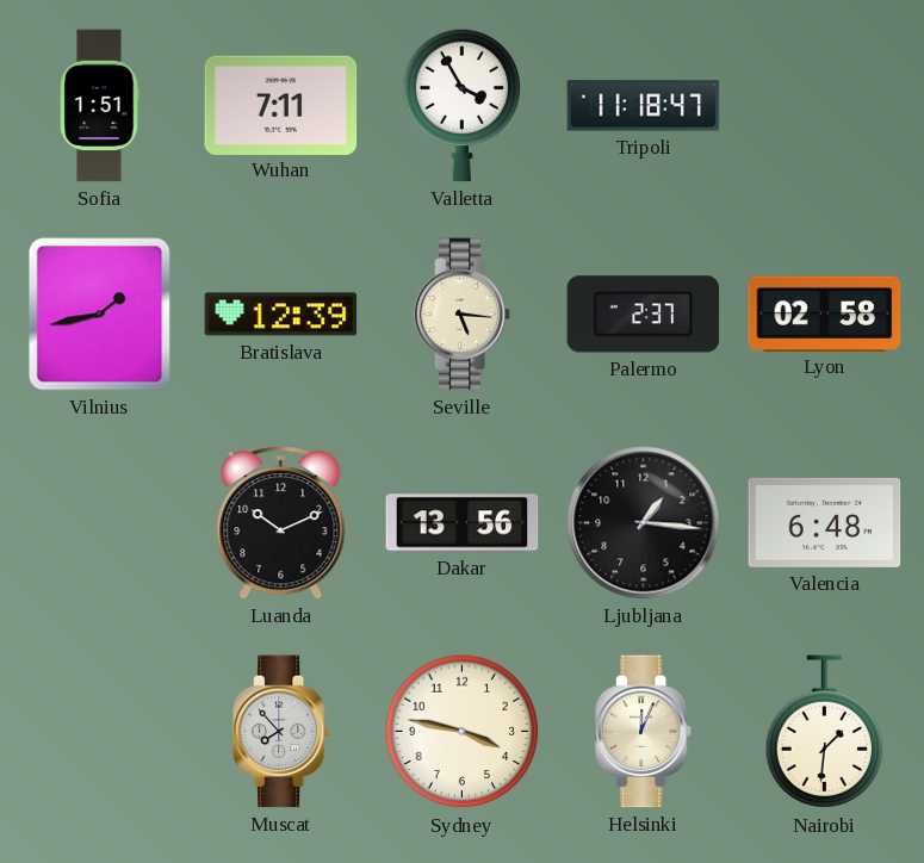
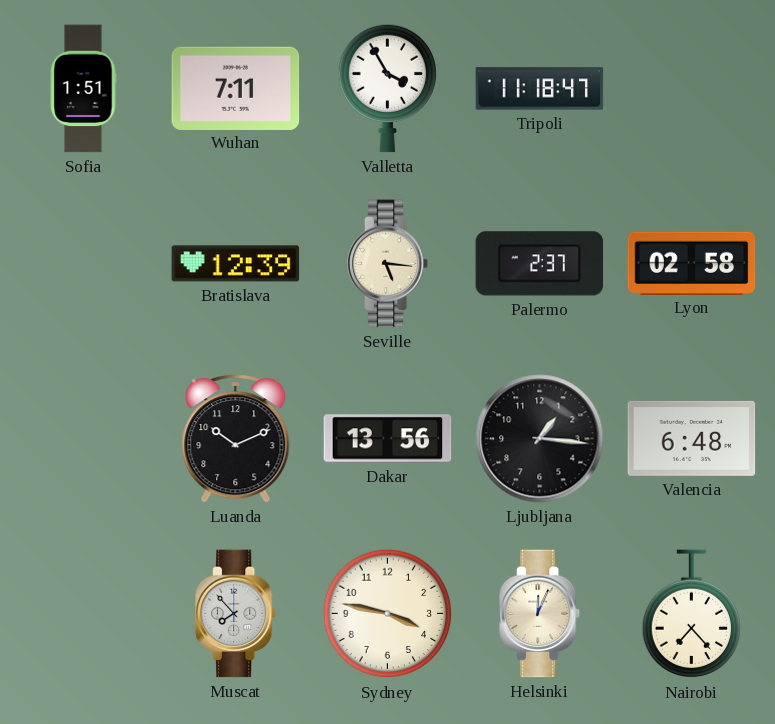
Vilnius: 1:43 -> none
Nairobi: 1:31 -> 7:23
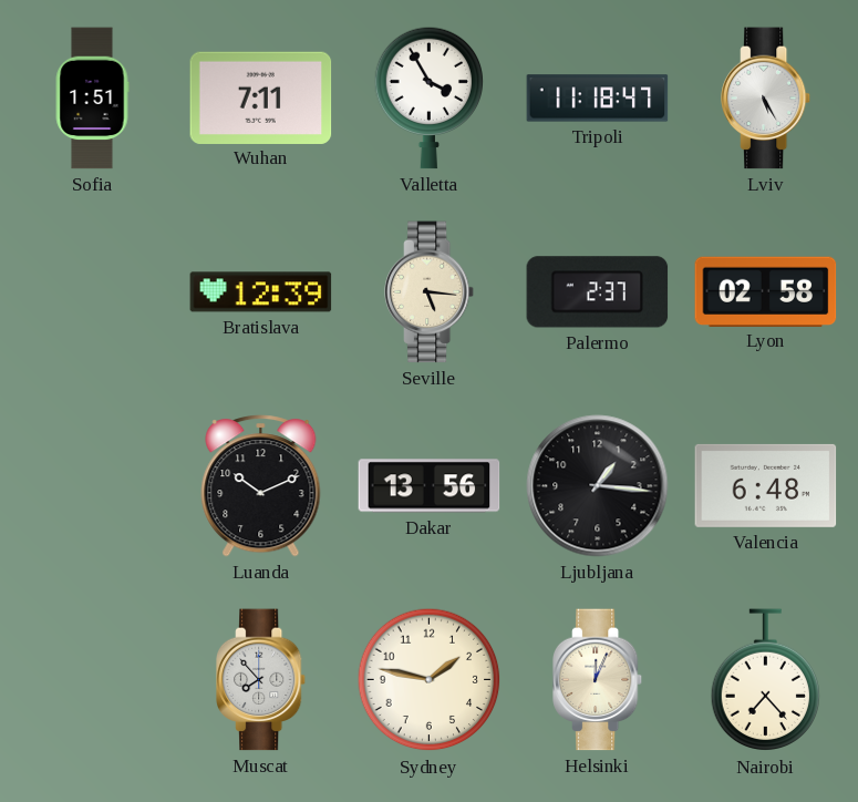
Lviv: none -> 5:25
Sydney: 3:47 -> 1:47
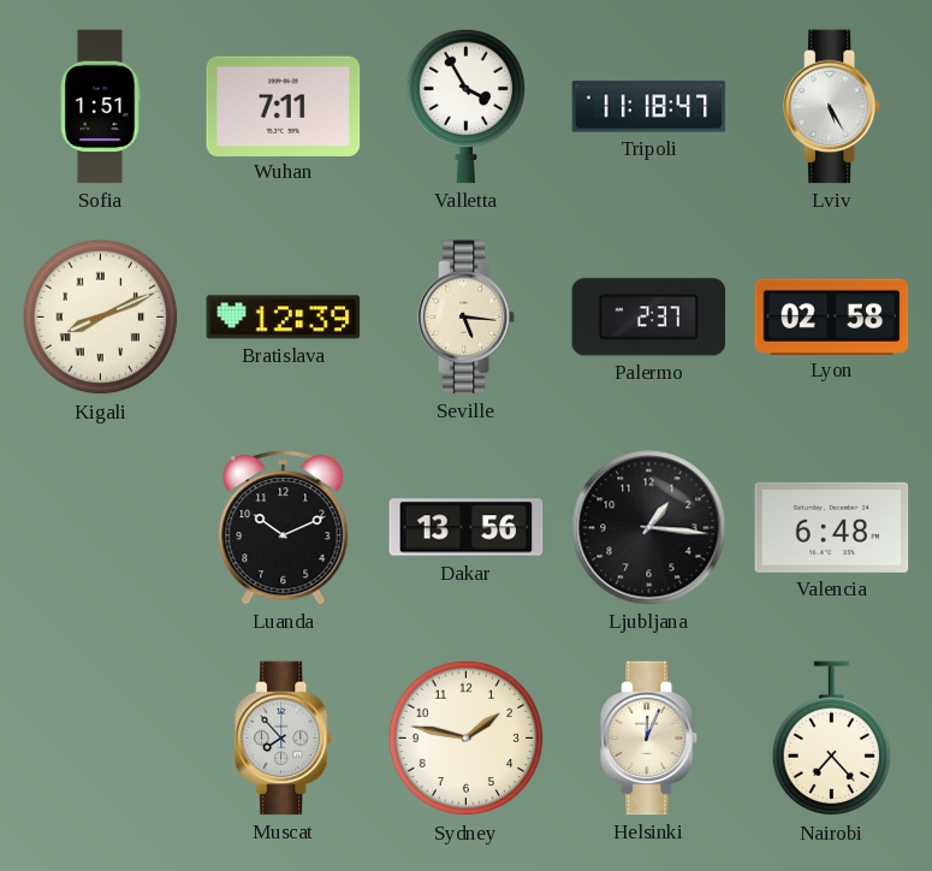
Kigali: none -> 8:11
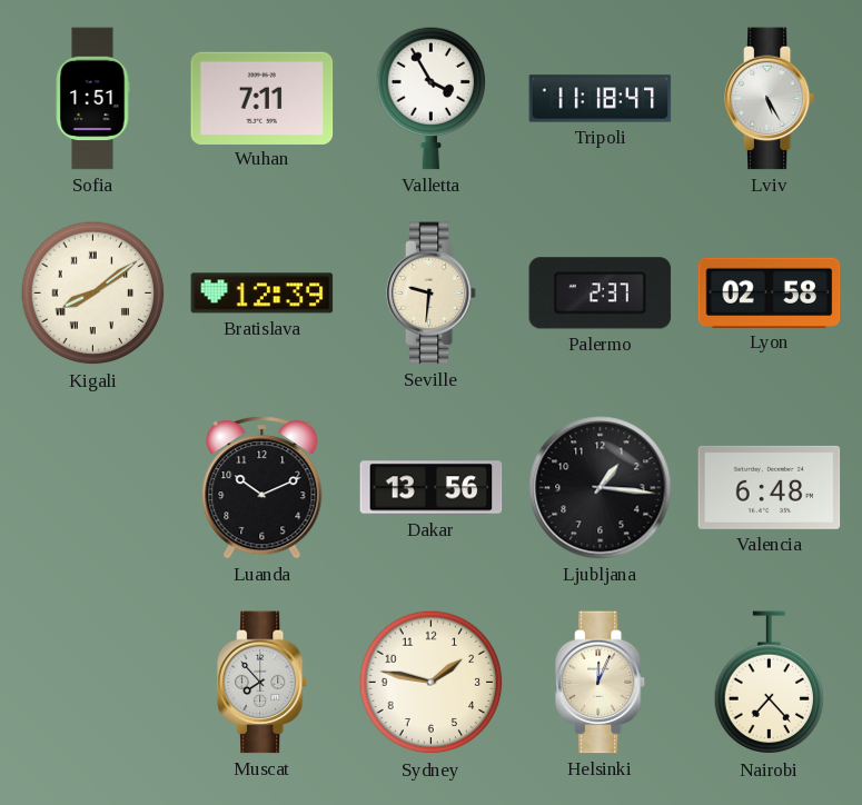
Kigali: 8:11 -> 8:09
Seville: 5:16 -> 9:31
